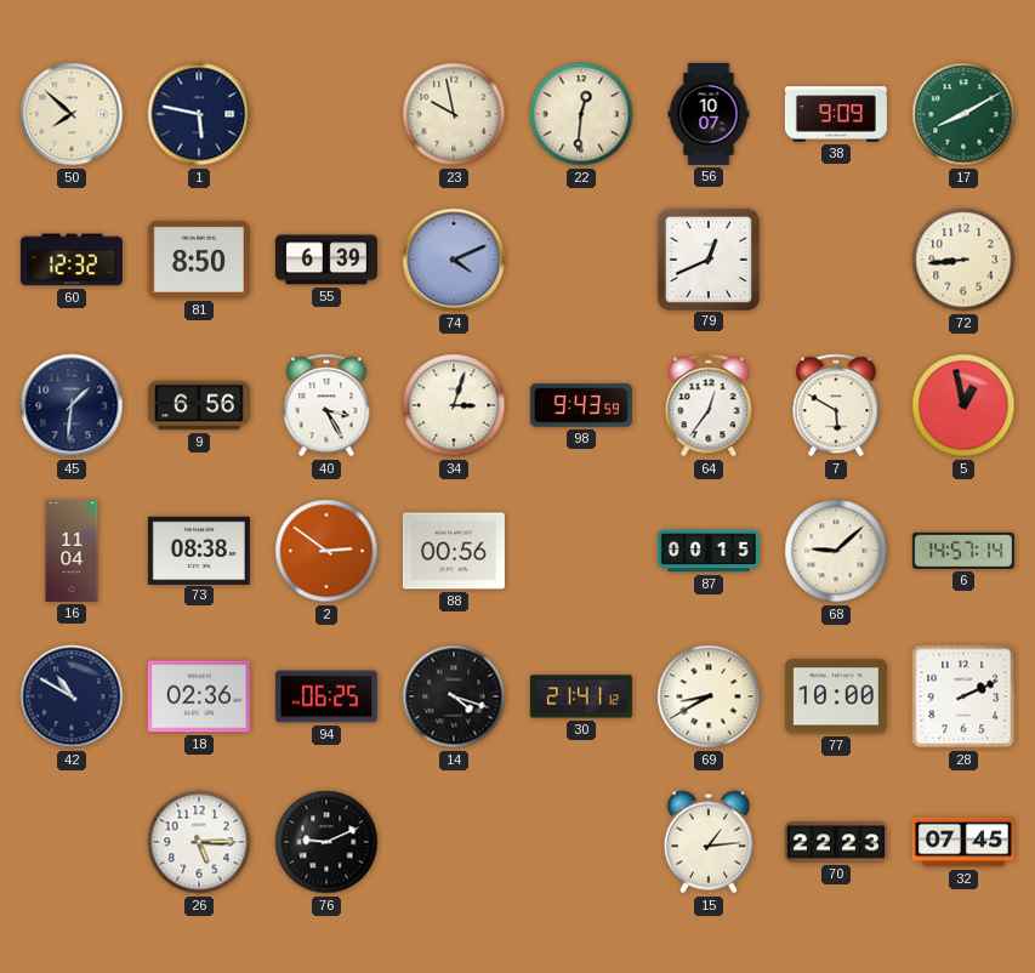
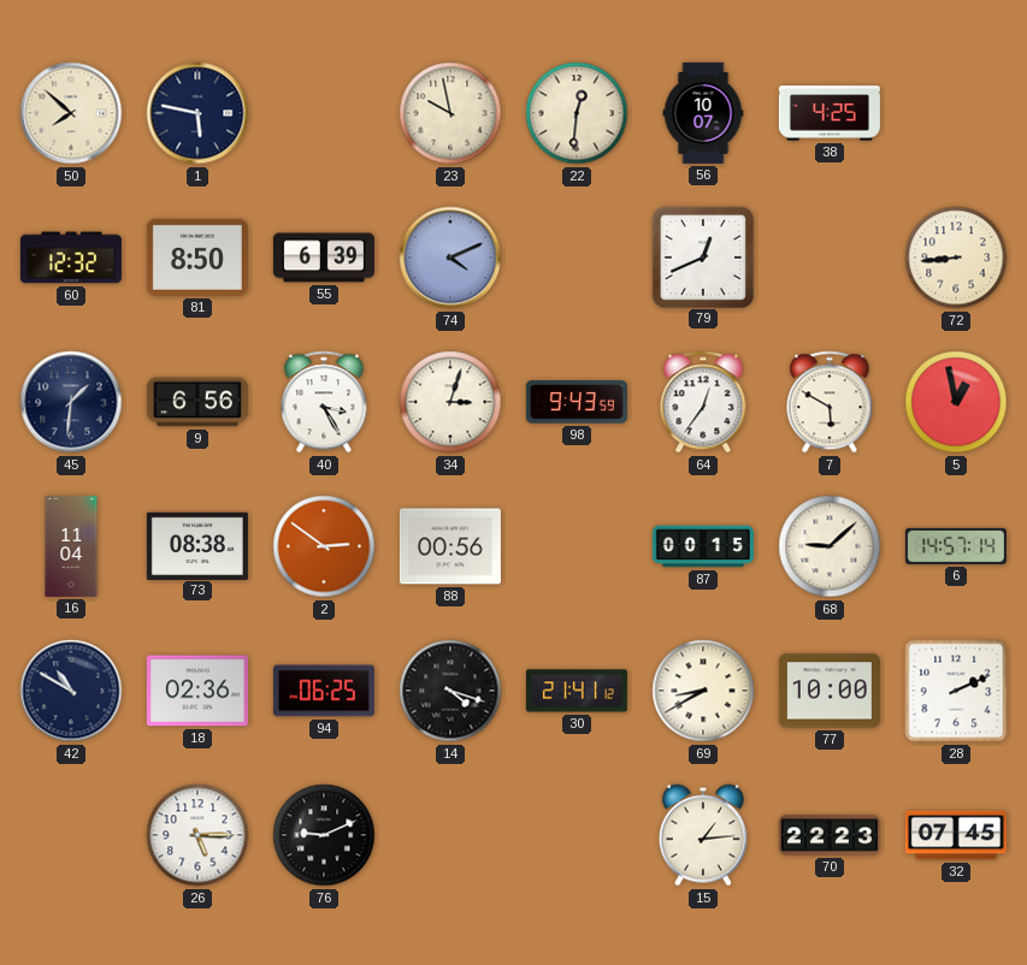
38: 9:09 -> 4:25
17: 8:10 -> none
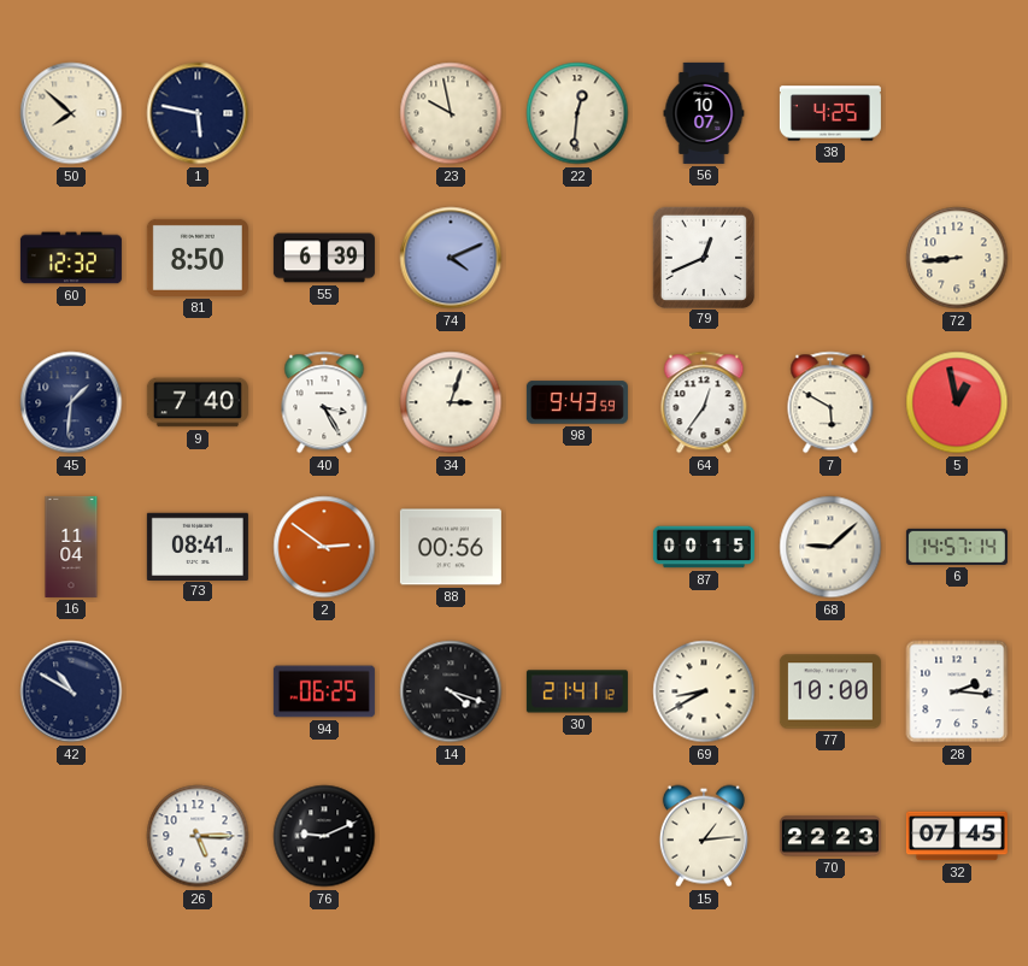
9: 6:56 -> 7:40
73: 08:38 -> 08:41
18: 02:36 -> none
28: 2:11 -> 2:16
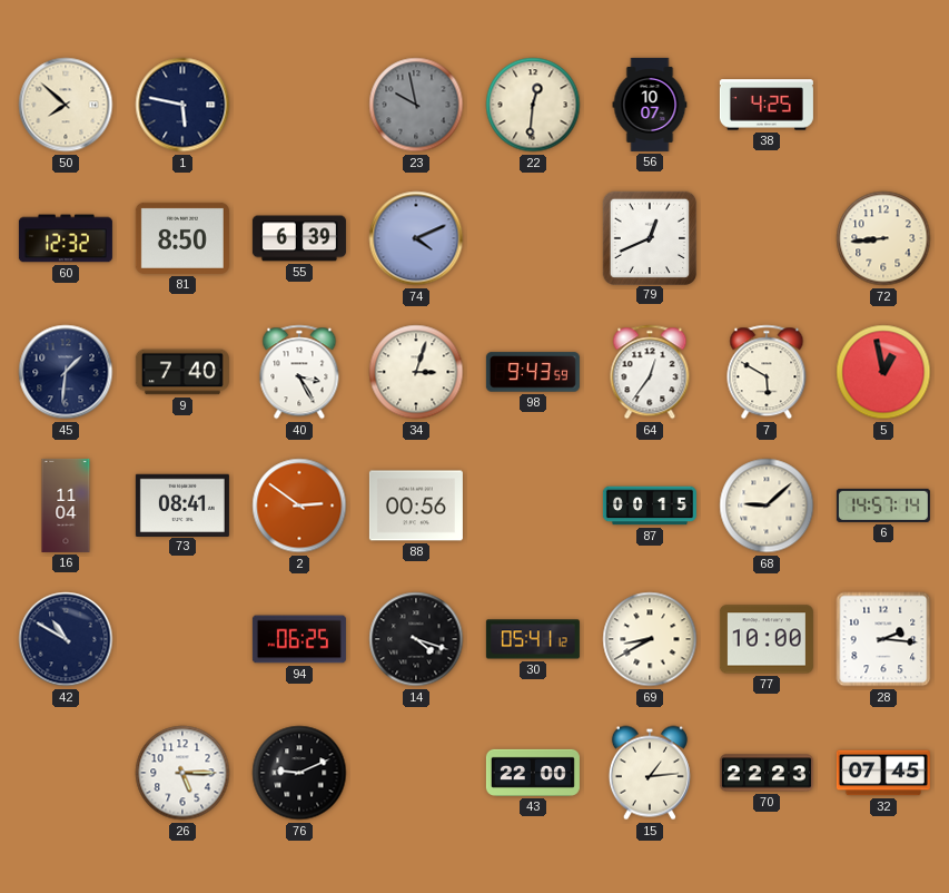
23 dial: cream -> grey
30: 21:41 -> 05:41
43: none -> 22:00
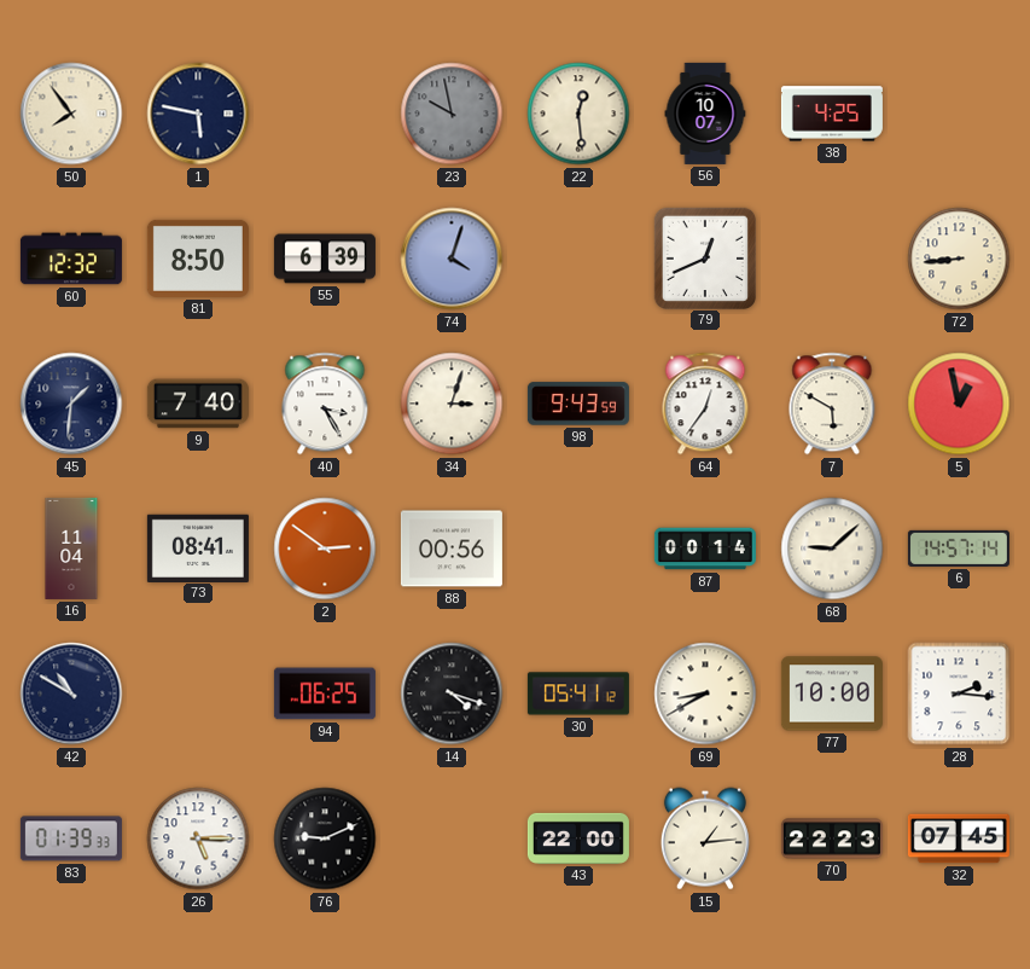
50: 7:52 -> 7:54
22: 12:31 -> 12:29
74: 4:11 -> 4:03
87: 00:15 -> 00:14
83: none -> 01:39
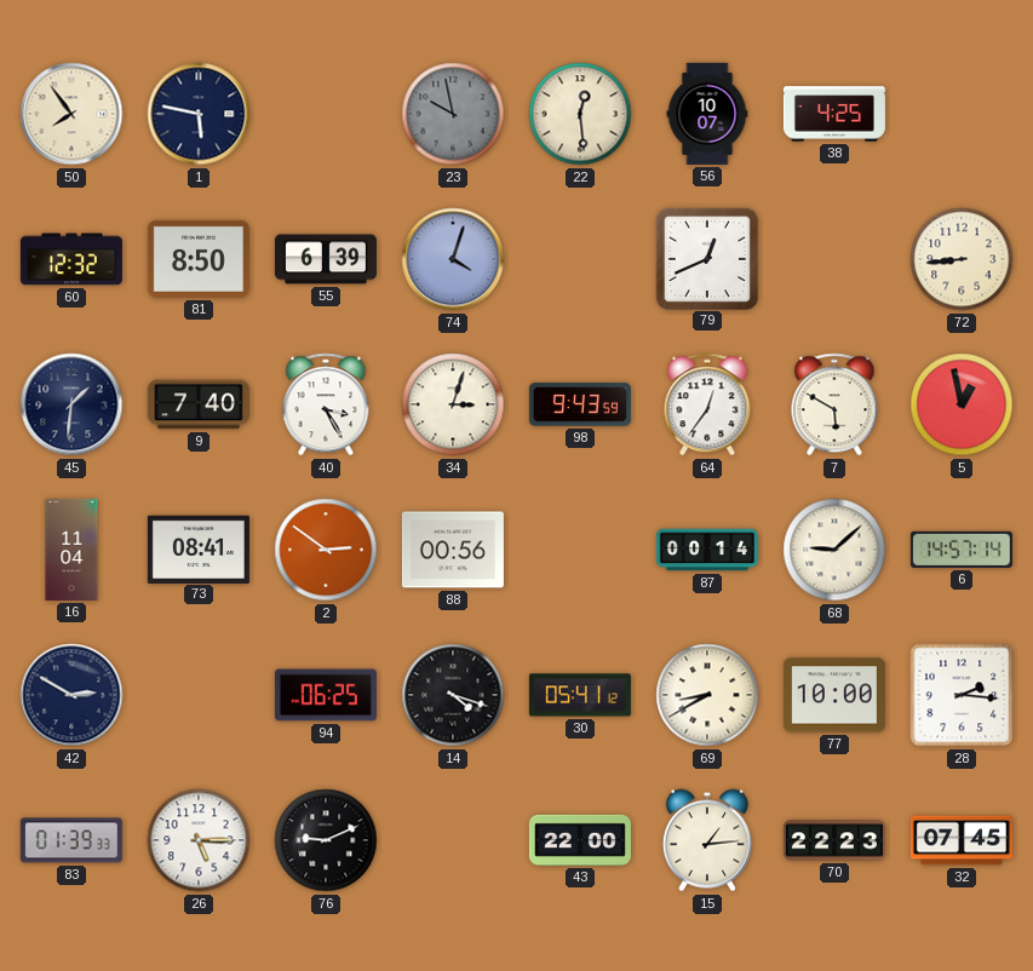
42: 10:50 -> 2:50
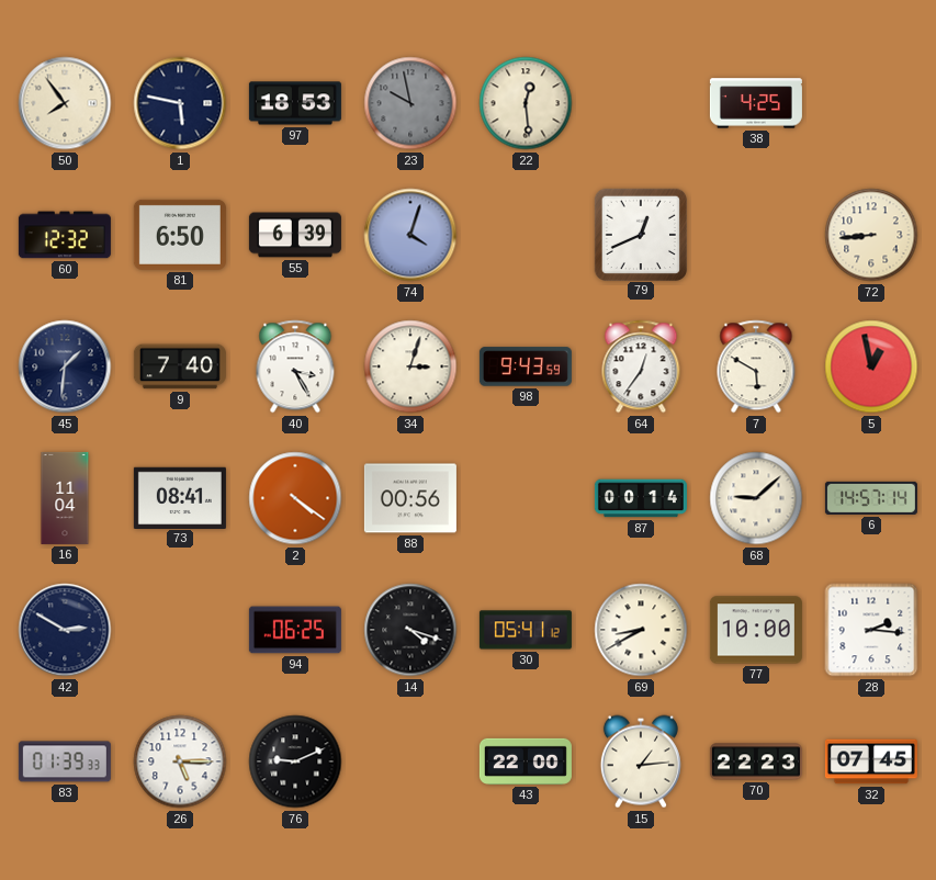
97: none -> 18:53
56: 10:07 -> none
81: 8:50 -> 6:50
2: 2:51 -> 4:21
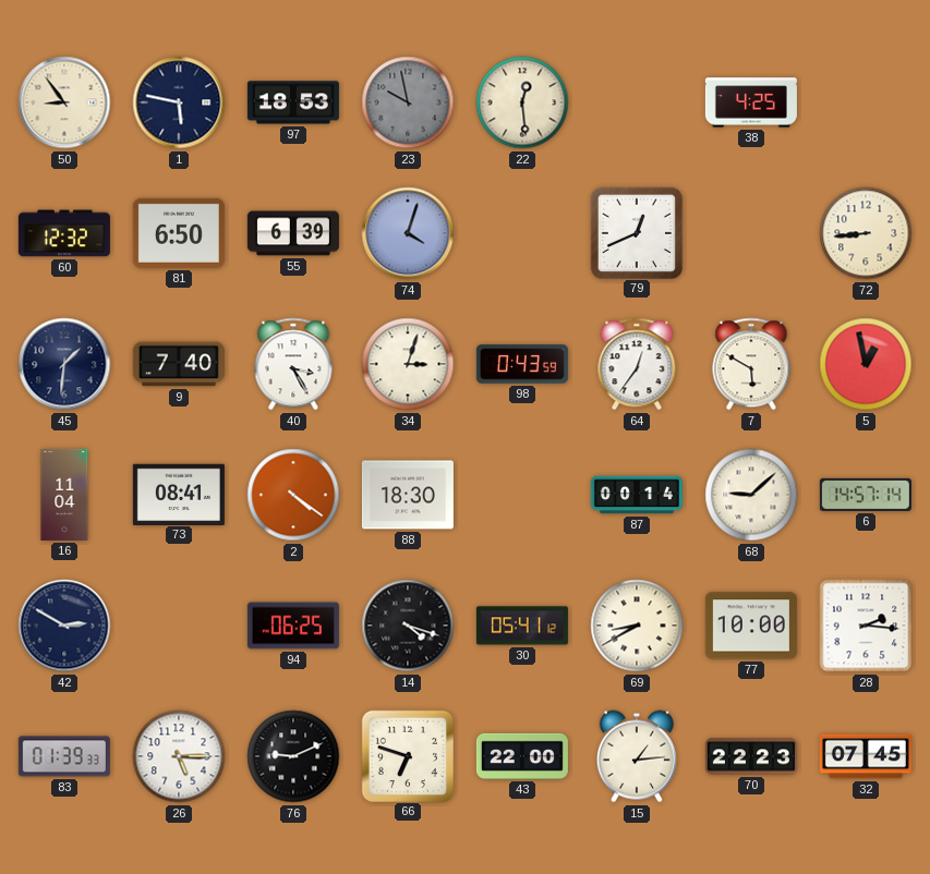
50: 7:54 -> 8:54
98: 9:43 -> 0:43
88: 00:56 -> 18:30
66: none -> 6:48
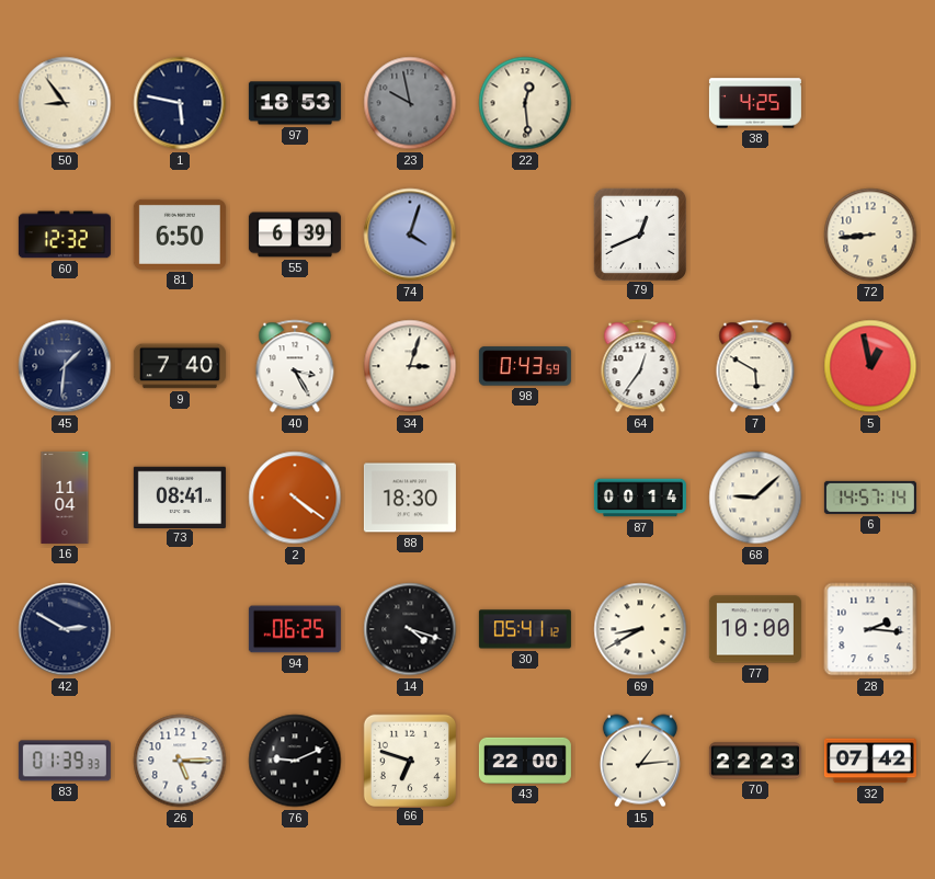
32: 07:45 -> 07:42
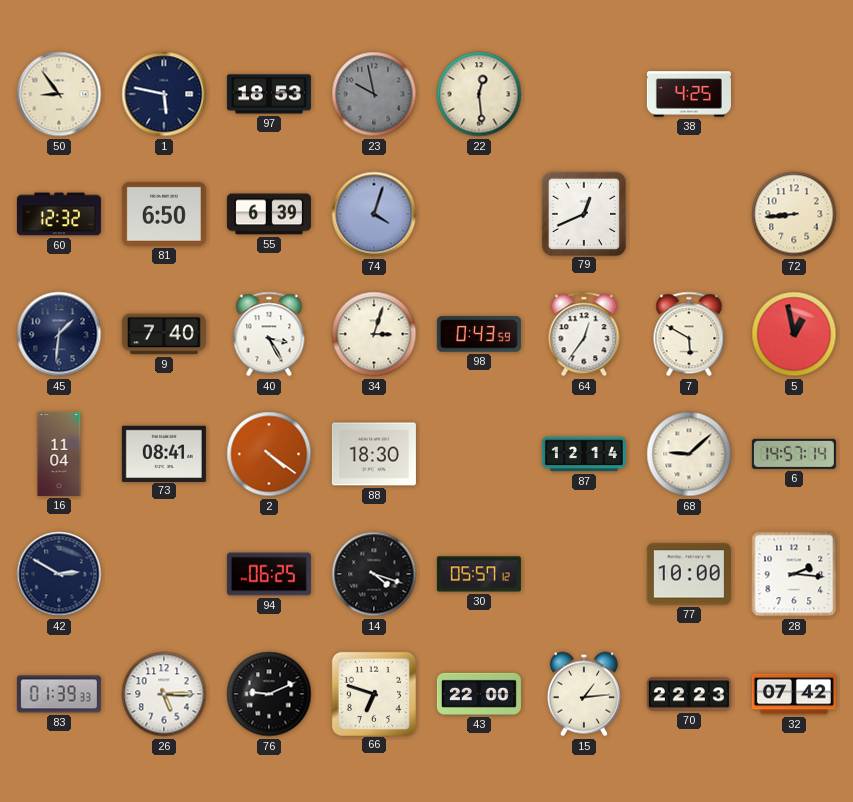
87: 00:14 -> 12:14
30: 05:41 -> 05:57
69: 8:40 -> none
